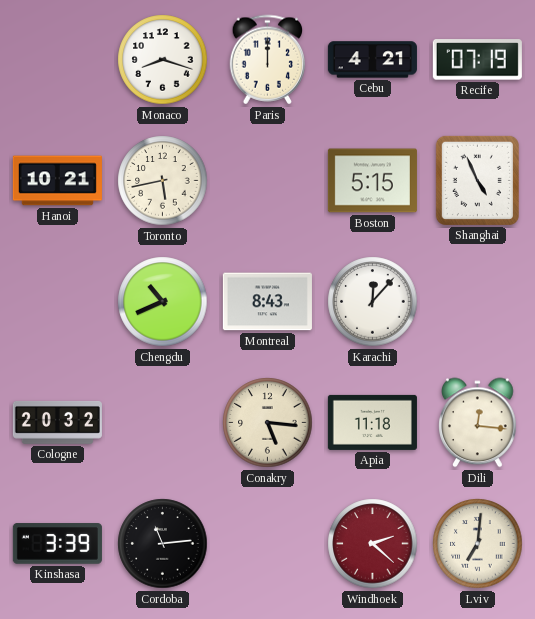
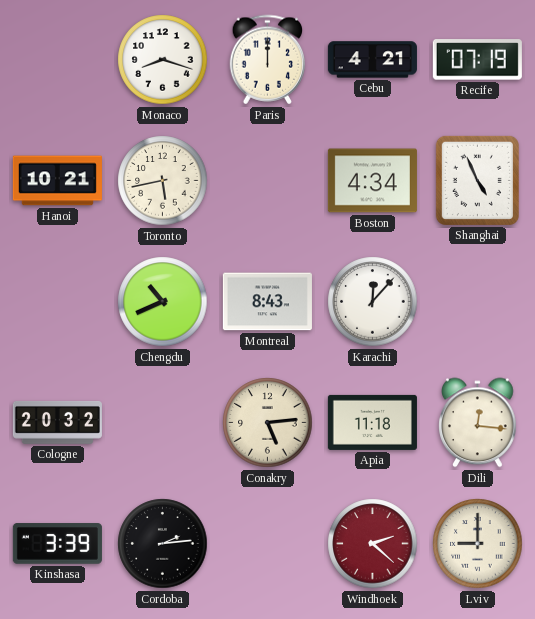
Boston: 5:15 -> 4:34
Conakry: 5:16 -> 5:14
Cordoba: 11:14 -> 2:14
Lviv: 7:01 -> 9:00
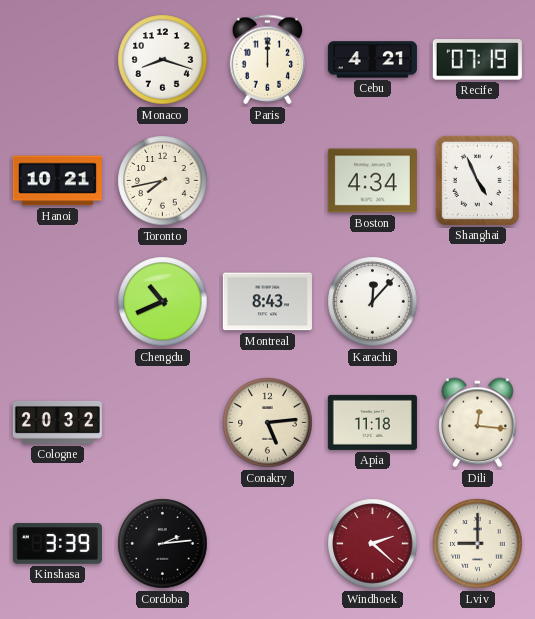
Toronto: 5:43 -> 7:43
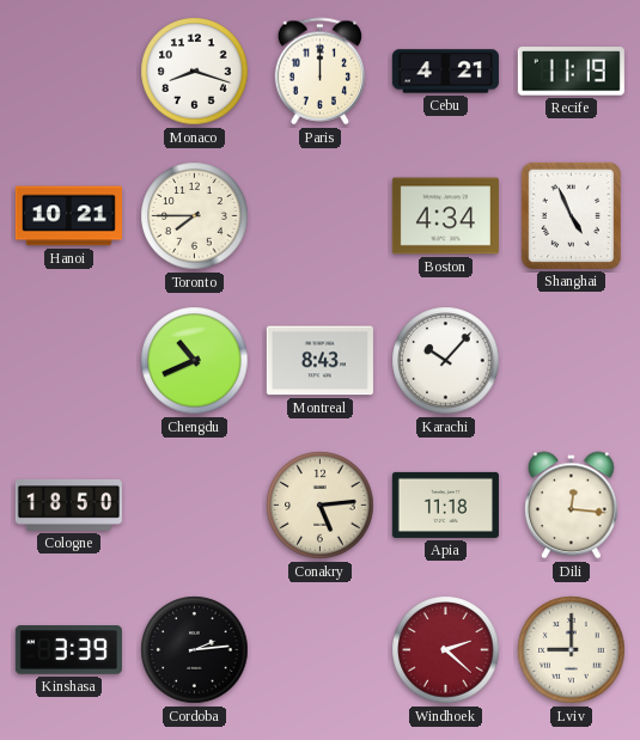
Recife: 07:19 -> 11:19
Toronto: 7:43 -> 7:45
Karachi: 12:07 -> 10:07
Cologne: 20:32 -> 18:50
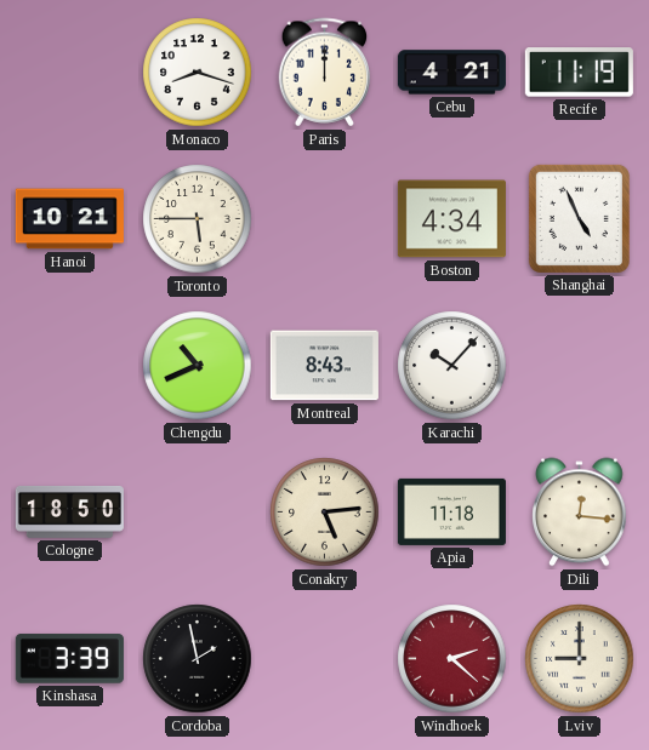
Toronto: 7:45 -> 5:45
Cordoba: 2:14 -> 1:58
